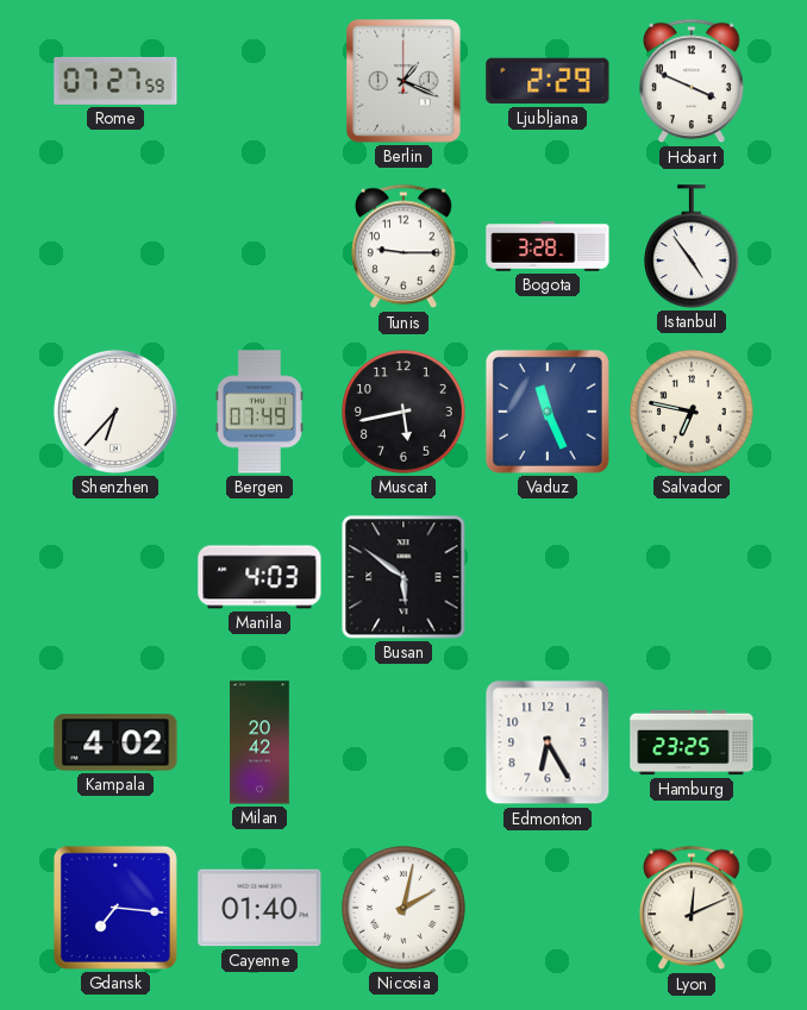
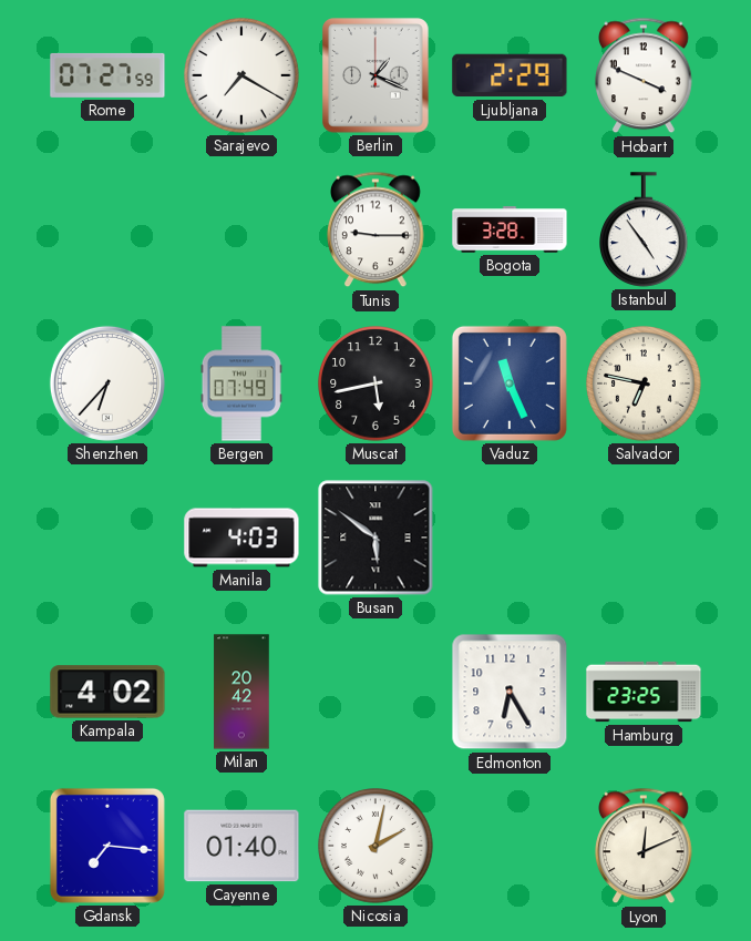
Sarajevo: none -> 7:20
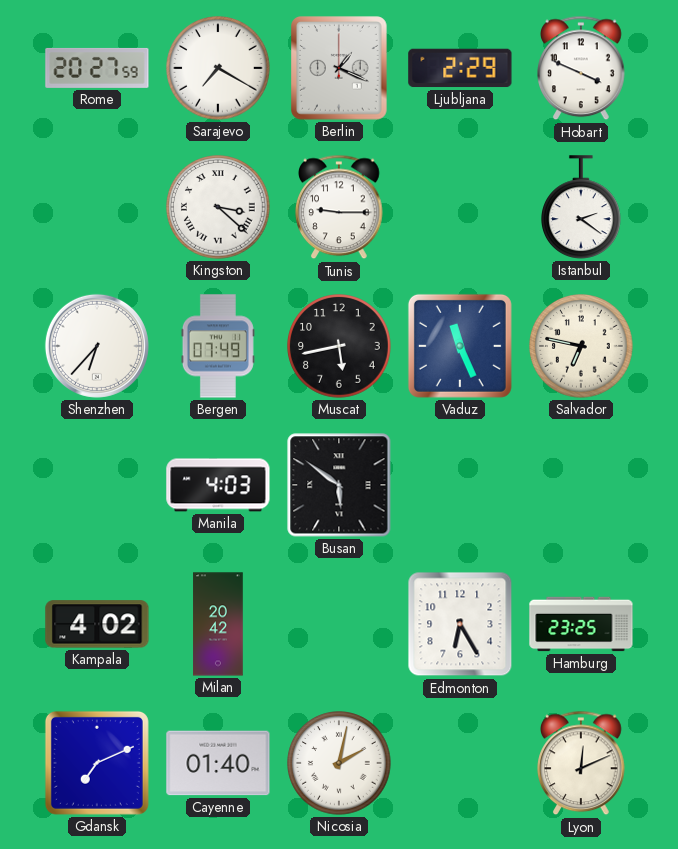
Rome: 07:27 -> 20:27
Kingston: none -> 3:22
Bogota: 3:28 -> none
Istanbul: 4:54 -> 2:21
Gdansk: 7:16 -> 7:11
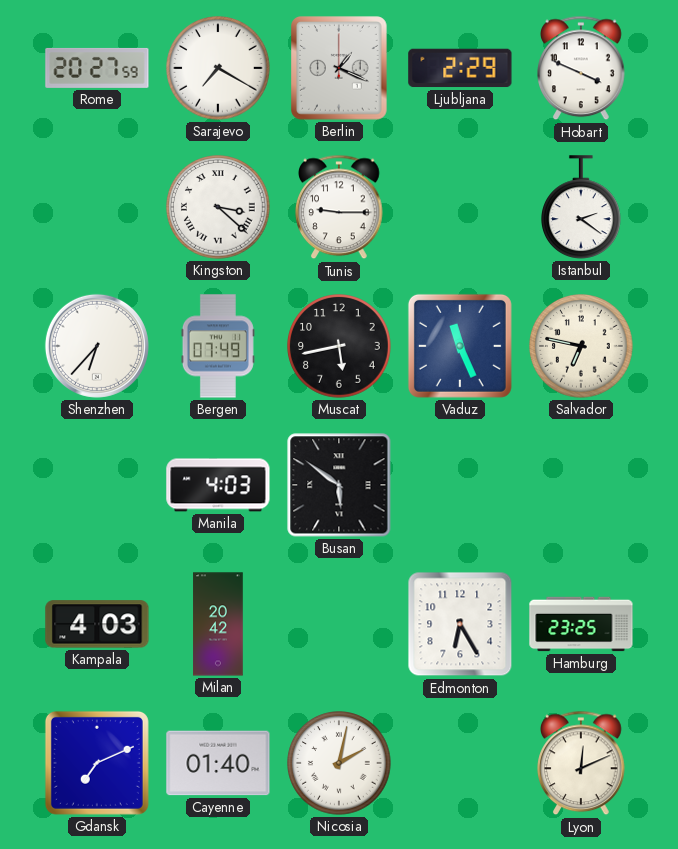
Kampala: 4:02 -> 4:03
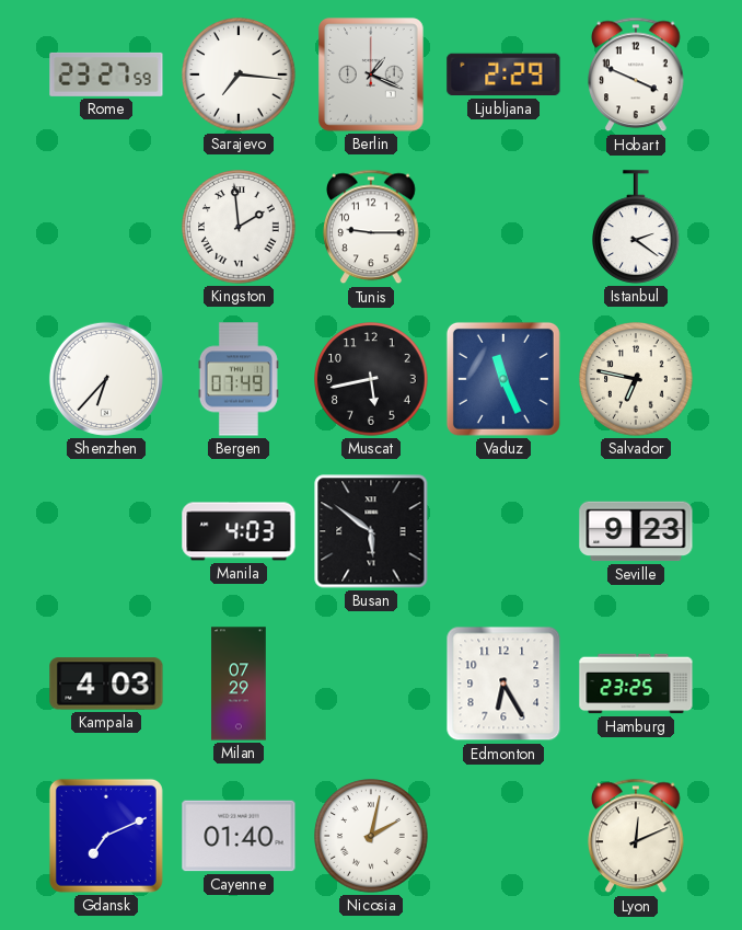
Rome: 20:27 -> 23:27
Sarajevo: 7:20 -> 7:16
Kingston: 3:22 -> 1:59
Seville: none -> 9:23
Milan: 20:42 -> 07:29
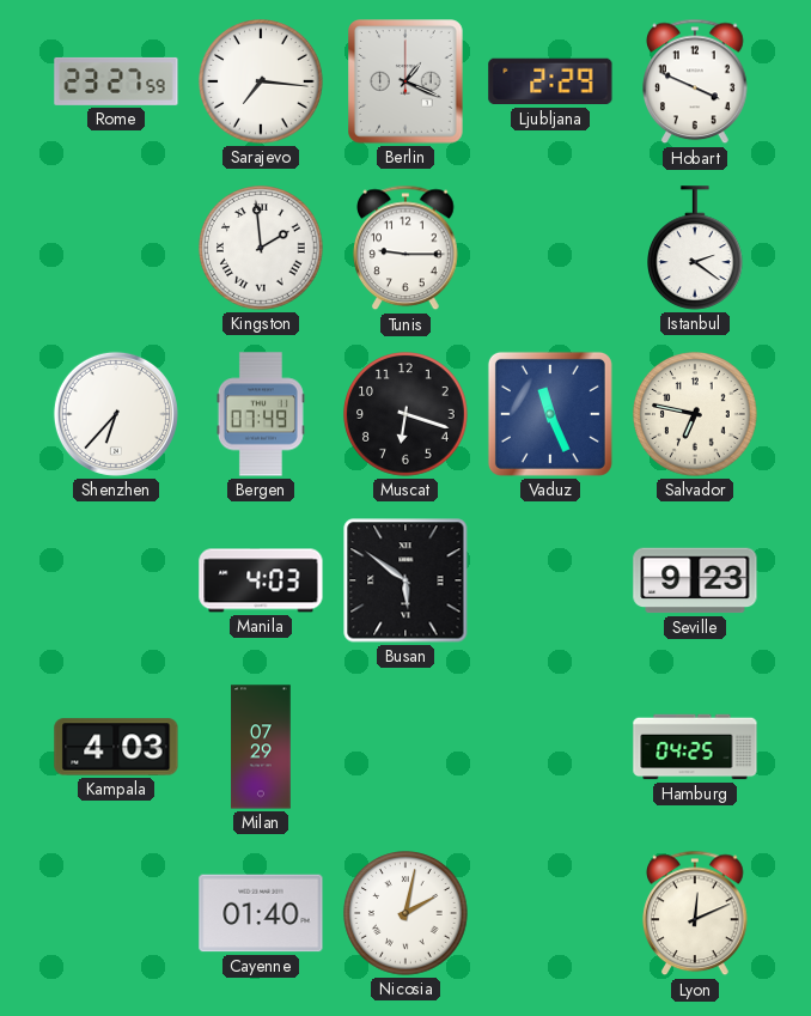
Muscat: 5:43 -> 6:18
Edmonton: 6:25 -> none
Hamburg: 23:25 -> 04:25
Gdansk: 7:11 -> none
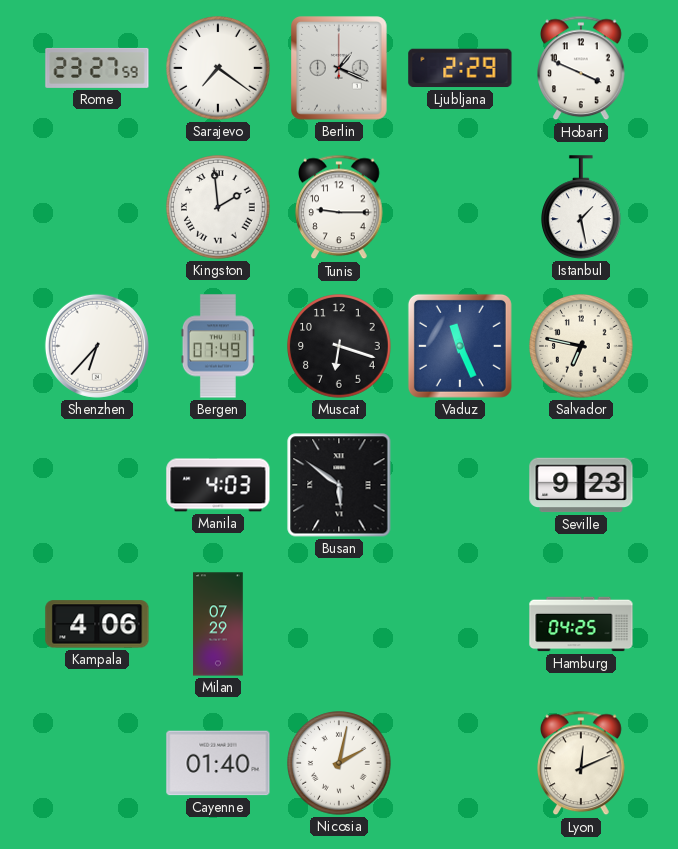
Sarajevo: 7:16 -> 7:21
Istanbul: 2:21 -> 1:28
Kampala: 4:03 -> 4:06
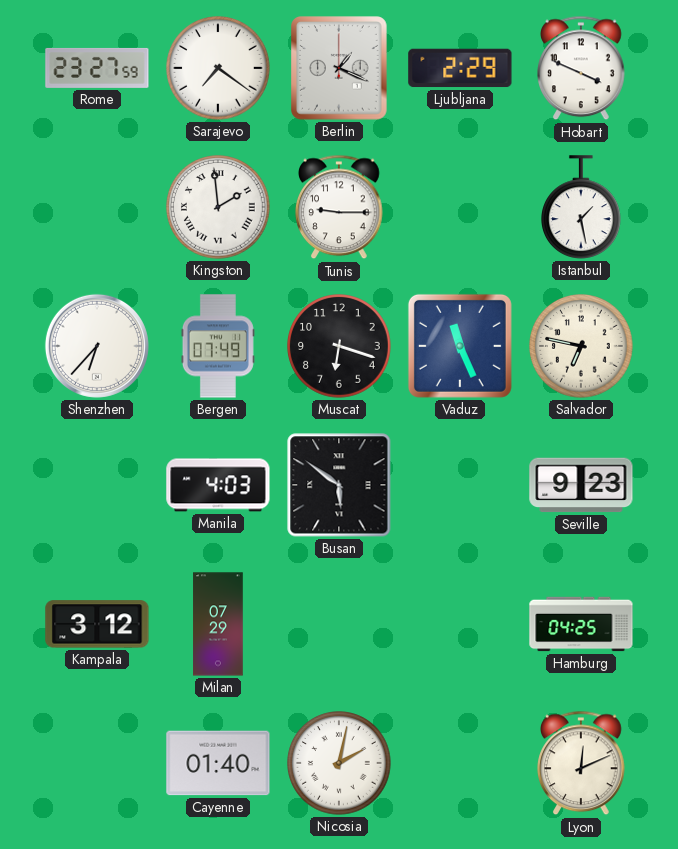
Kampala: 4:06 -> 3:12
